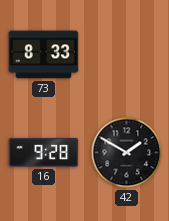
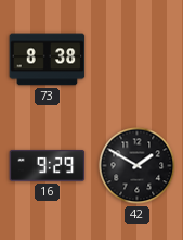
73: 8:33 -> 8:38
16: 9:28 -> 9:29
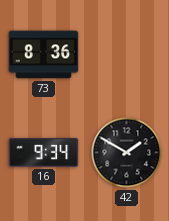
73: 8:38 -> 8:36
16: 9:29 -> 9:34
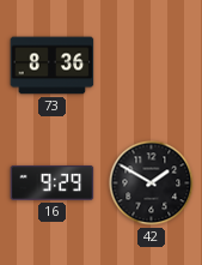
16: 9:34 -> 9:29
